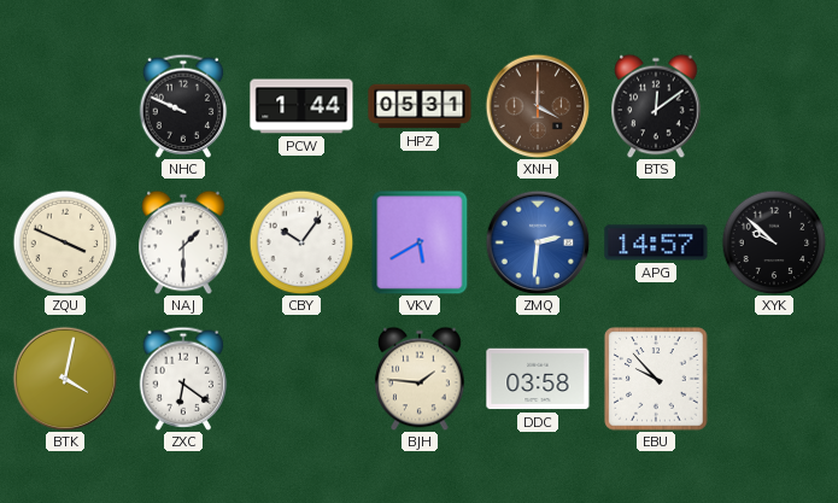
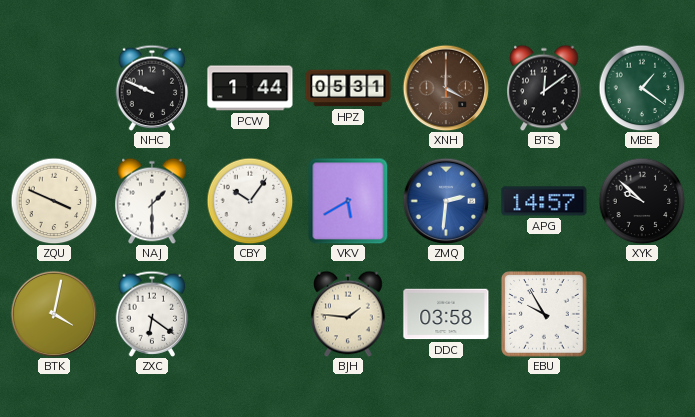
MBE: none -> 1:21
EBU: 9:53 -> 9:55
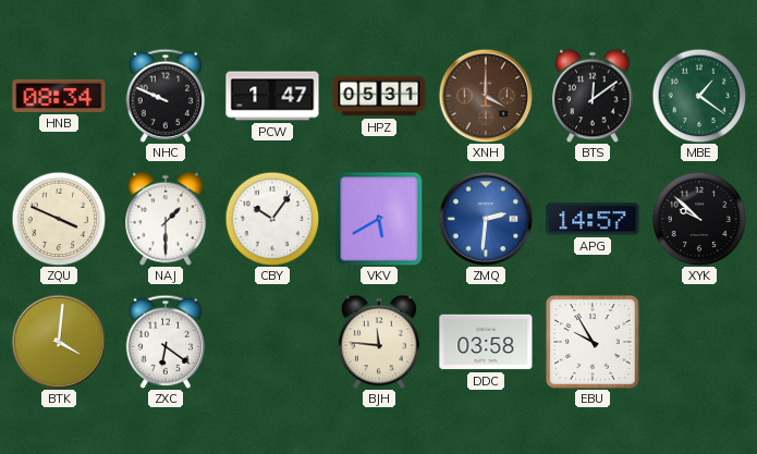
HNB: none -> 08:34
PCW: 1:44 -> 1:47
BTK: 4:02 -> 4:01
BJH: 1:46 -> 11:46
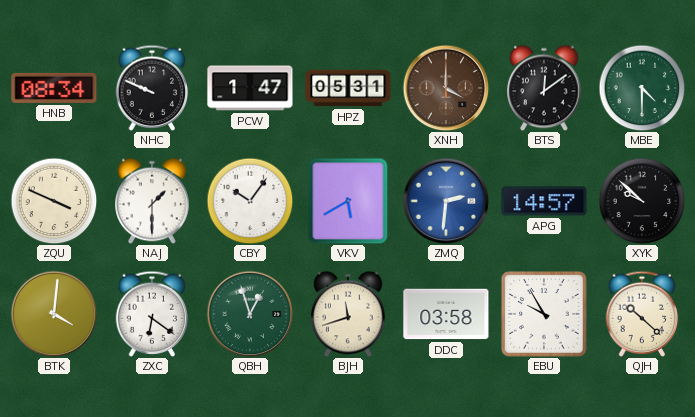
MBE: 1:21 -> 4:30
QBH: none -> 12:57
BJH: 11:46 -> 11:42
QJH: none -> 10:22
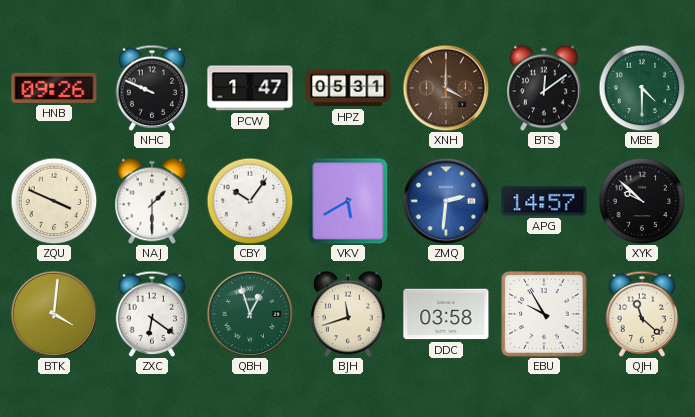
HNB: 08:34 -> 09:26
QJH: 10:22 -> 11:22
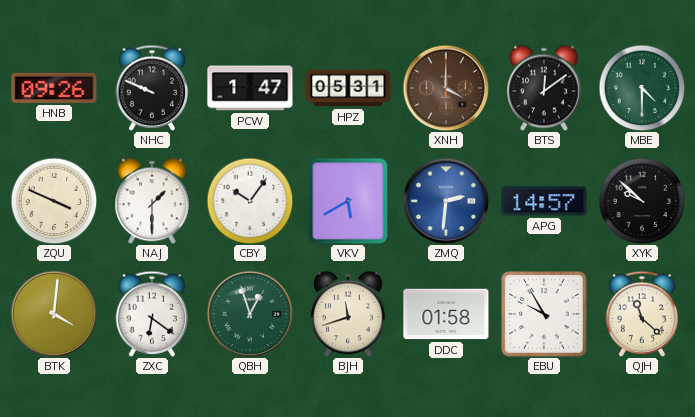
DDC: 03:58 -> 01:58
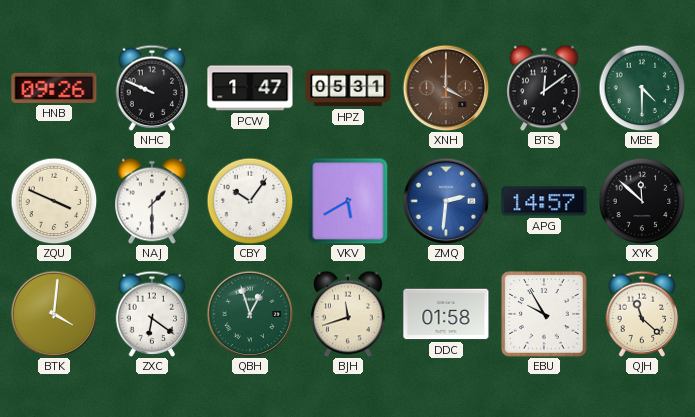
XYK: 9:52 -> 11:52
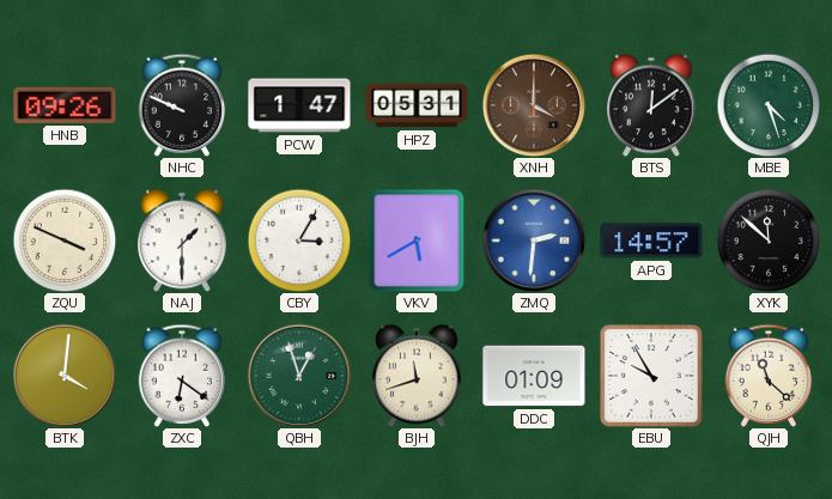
MBE: 4:30 -> 4:27
CBY: 10:06 -> 3:05
DDC: 01:58 -> 01:09
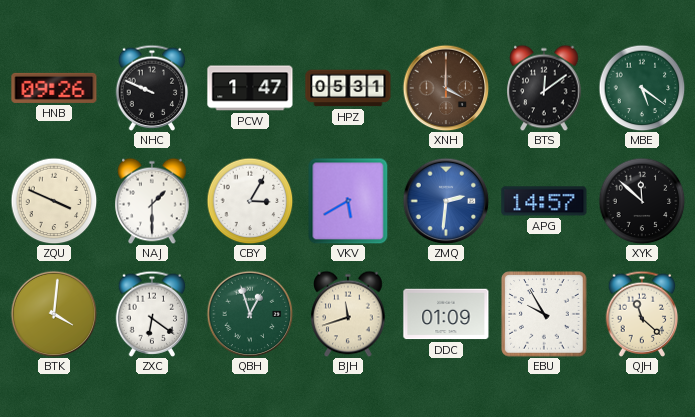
MBE: 4:27 -> 5:21
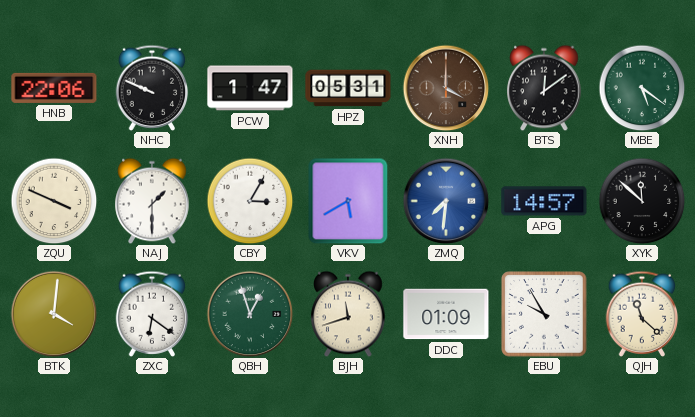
HNB: 09:26 -> 22:06
ZMQ: 2:31 -> 7:31
